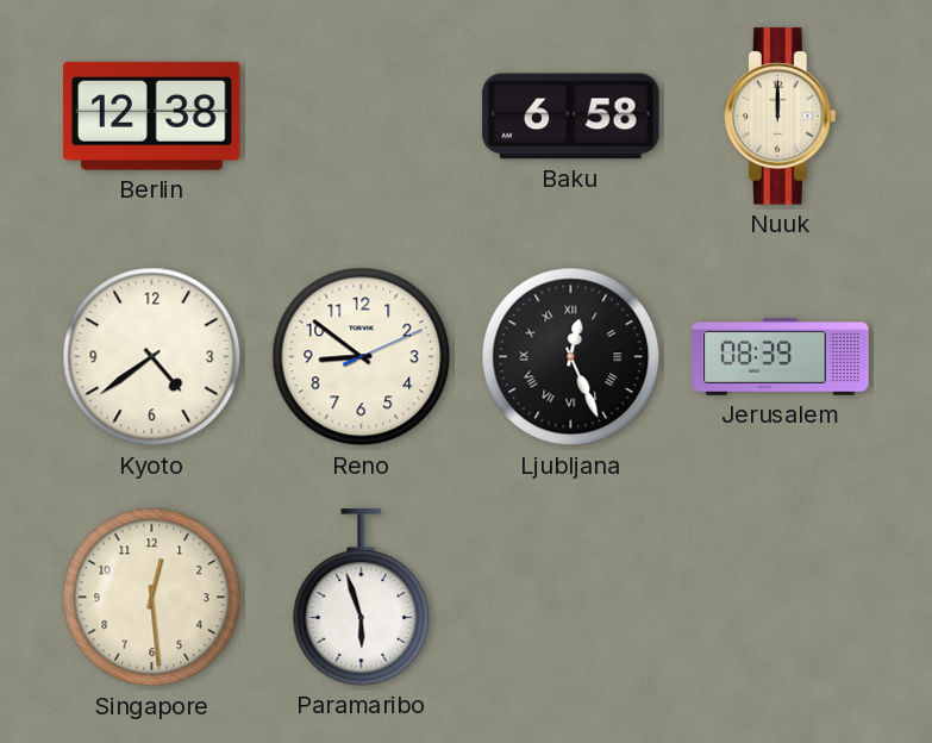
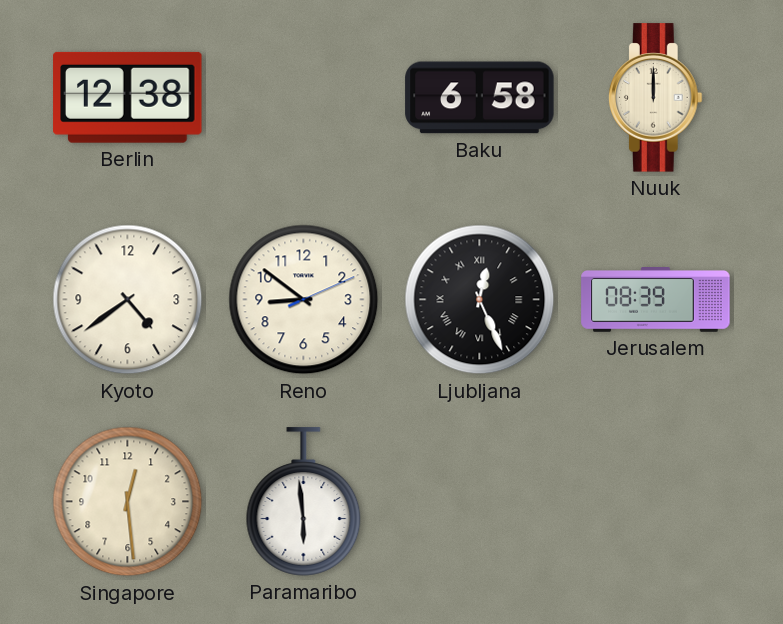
Paramaribo: 5:57 -> 5:59
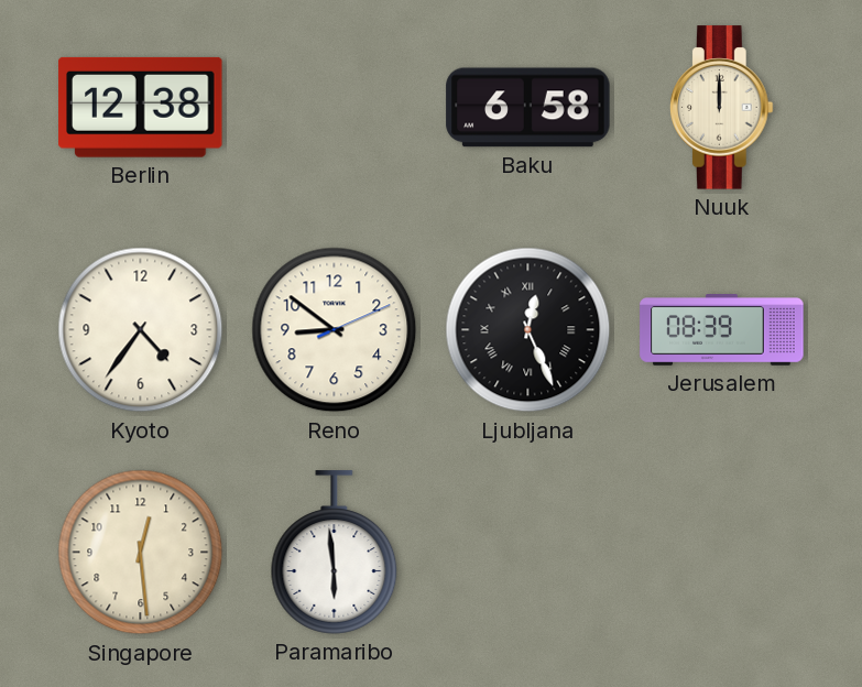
Kyoto: 4:39 -> 4:36
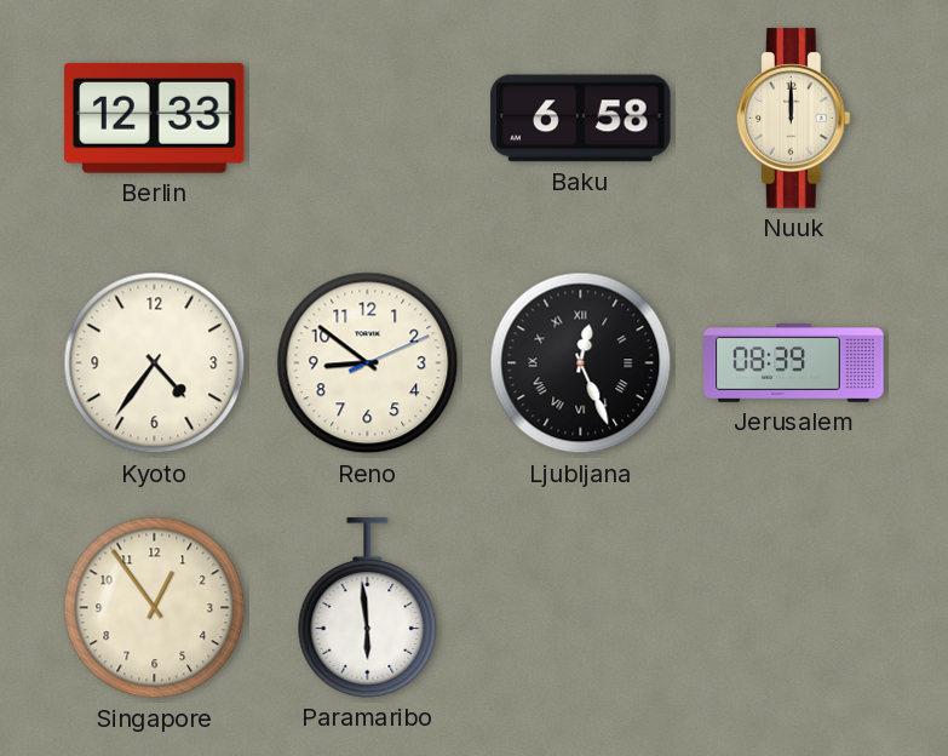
Berlin: 12:38 -> 12:33
Singapore: 12:29 -> 12:54
